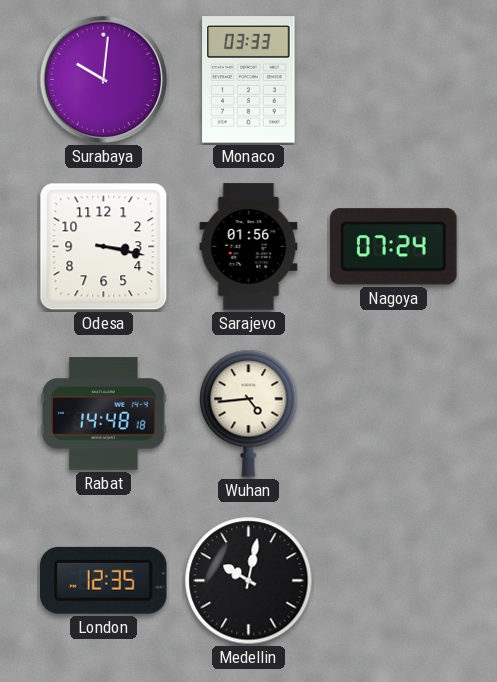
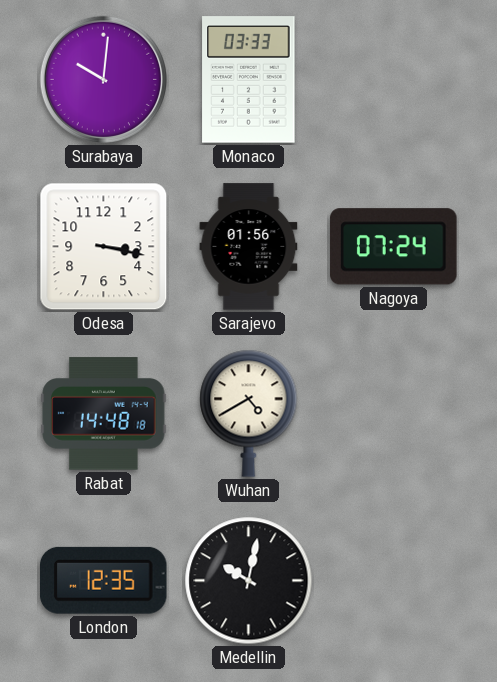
Wuhan: 4:44 -> 4:40
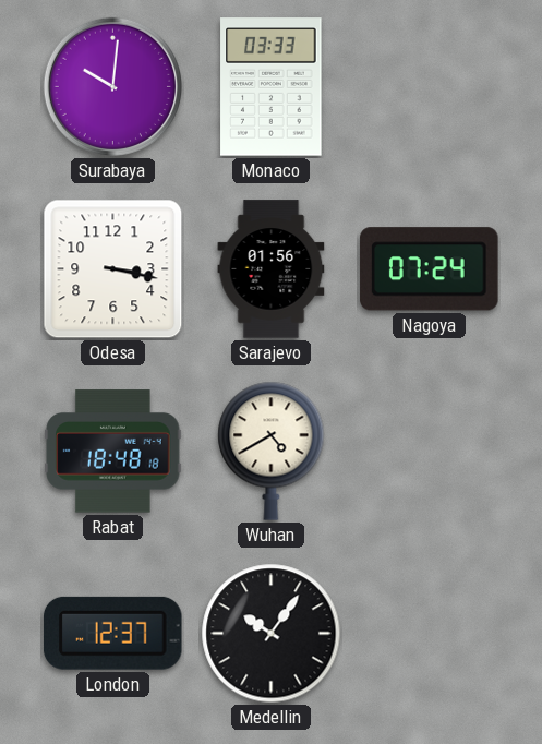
Rabat: 14:48 -> 18:48
London: 12:35 -> 12:37
Medellin: 10:02 -> 10:06
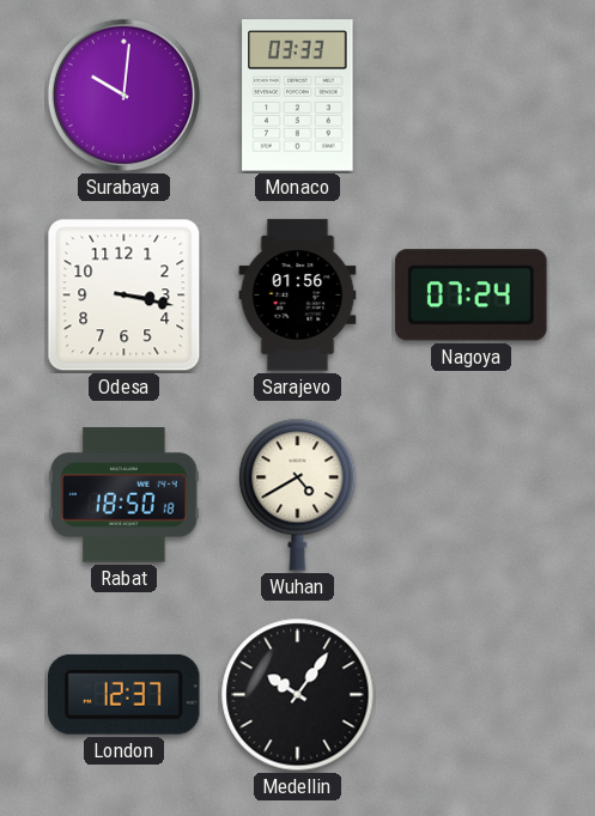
Rabat: 18:48 -> 18:50
